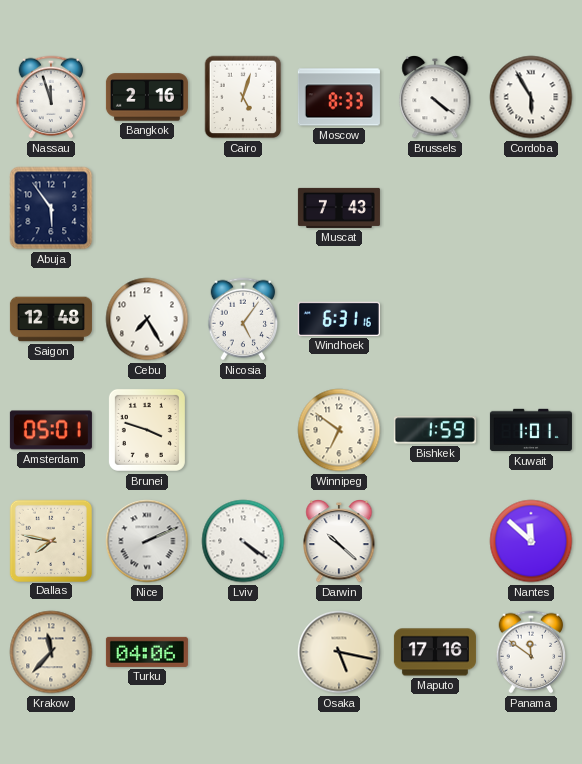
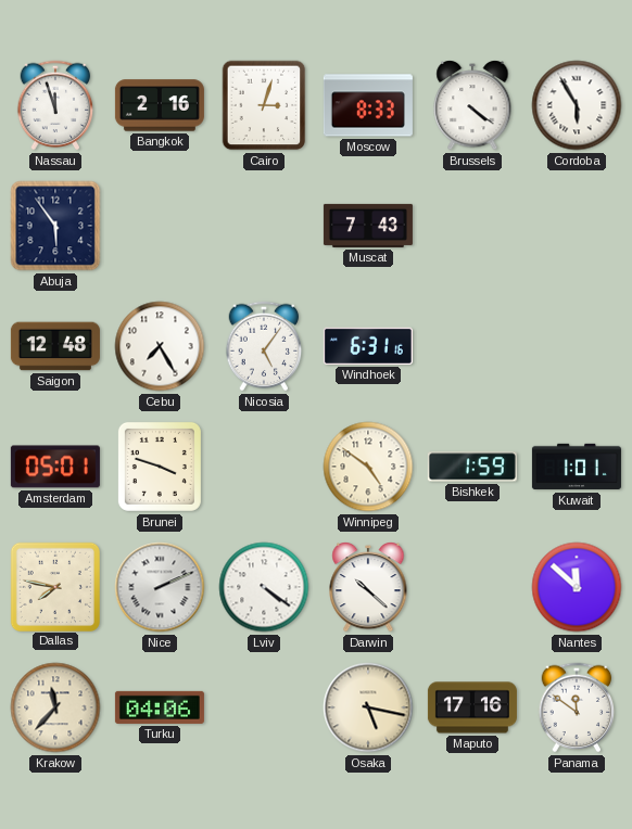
Cairo: 5:03 -> 3:03
Winnipeg: 6:51 -> 4:51
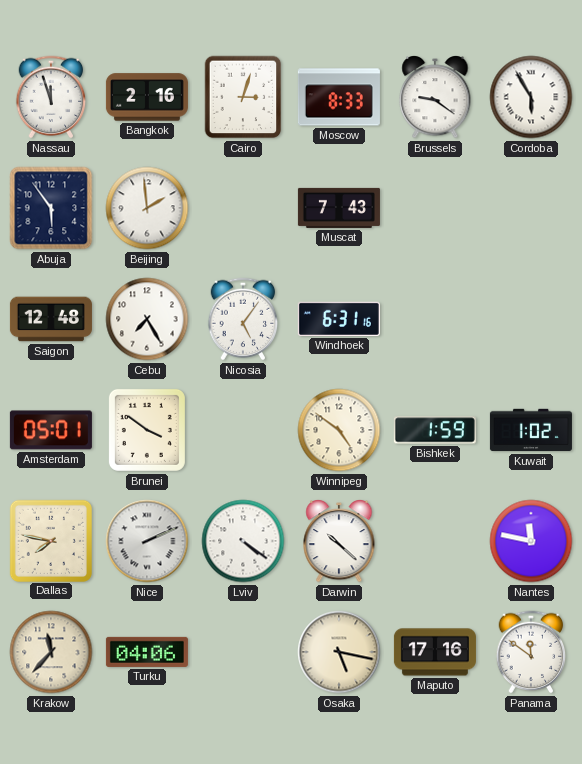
Brussels: 4:21 -> 9:21
Beijing: none -> 1:59
Brunei: 3:48 -> 3:51
Kuwait: 1:01 -> 1:02
Nantes: 11:52 -> 11:47
